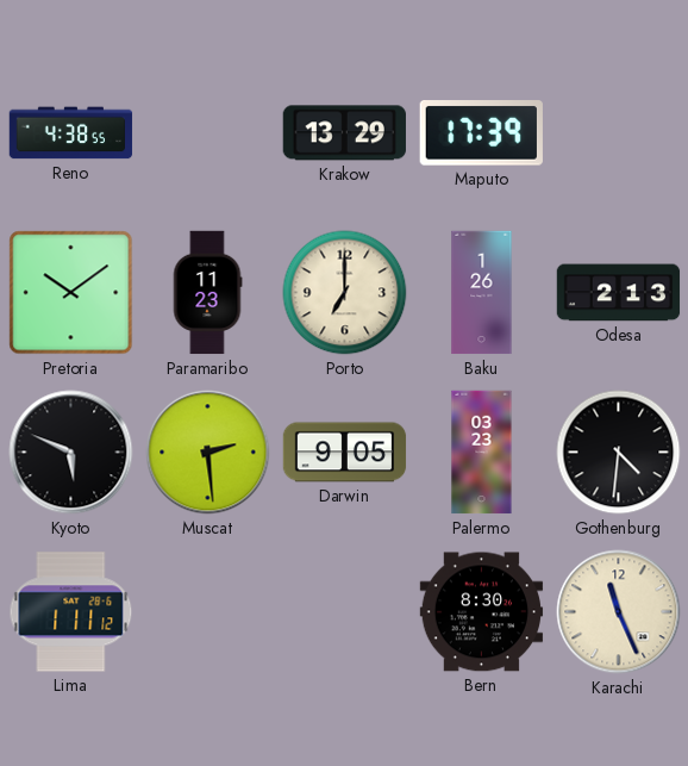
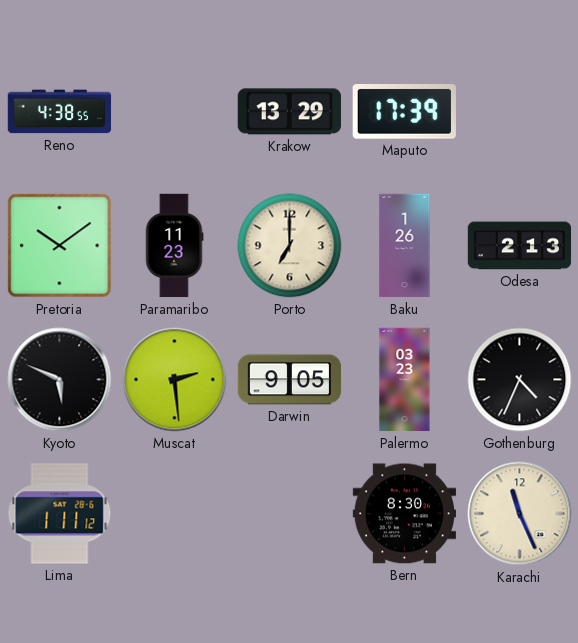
Gothenburg: 4:31 -> 4:34
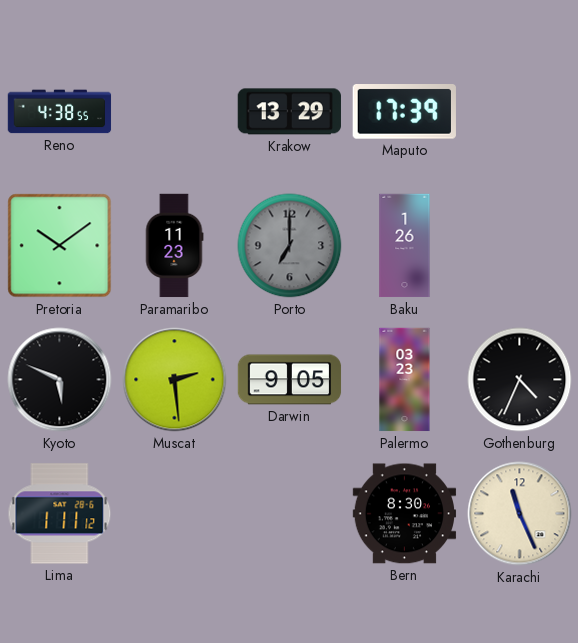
Porto dial: cream -> grey
Odesa: 2:13 -> none
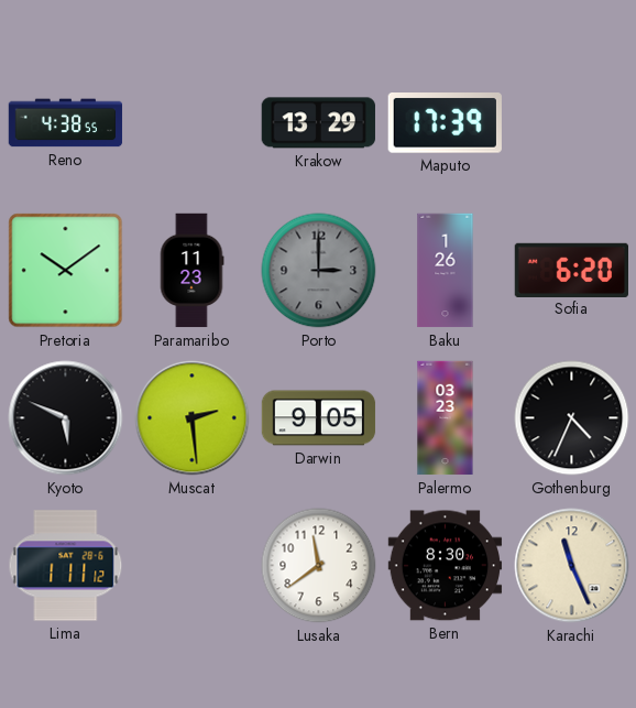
Porto: 7:00 -> 3:00
Sofia: none -> 6:20
Lusaka: none -> 11:39
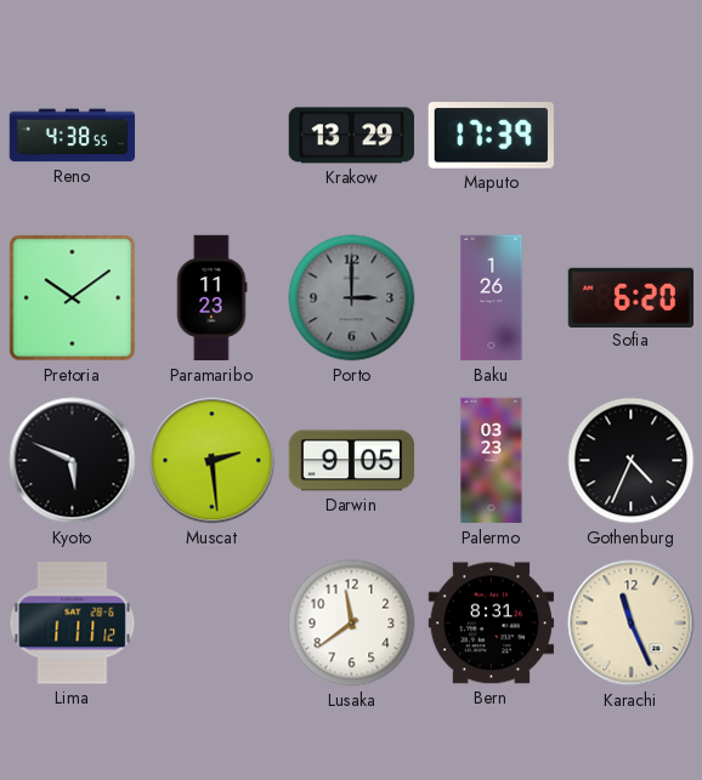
Bern: 8:30 -> 8:31
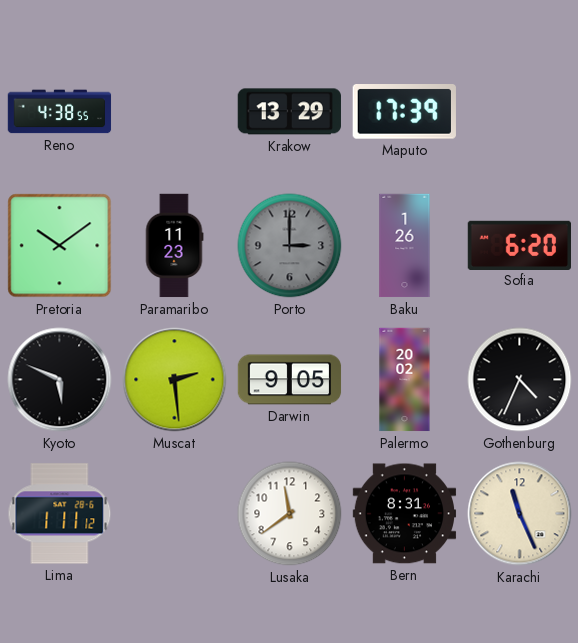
Palermo: 03:23 -> 20:02
